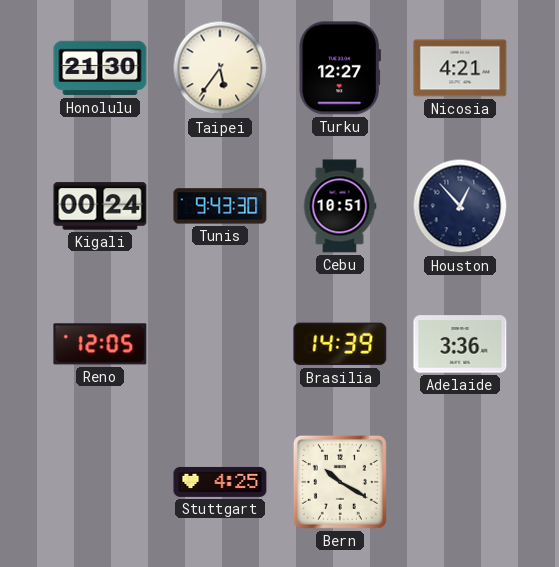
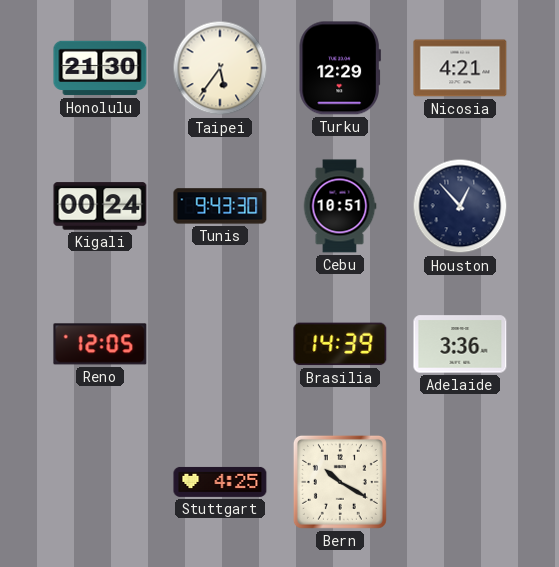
Turku: 12:27 -> 12:29
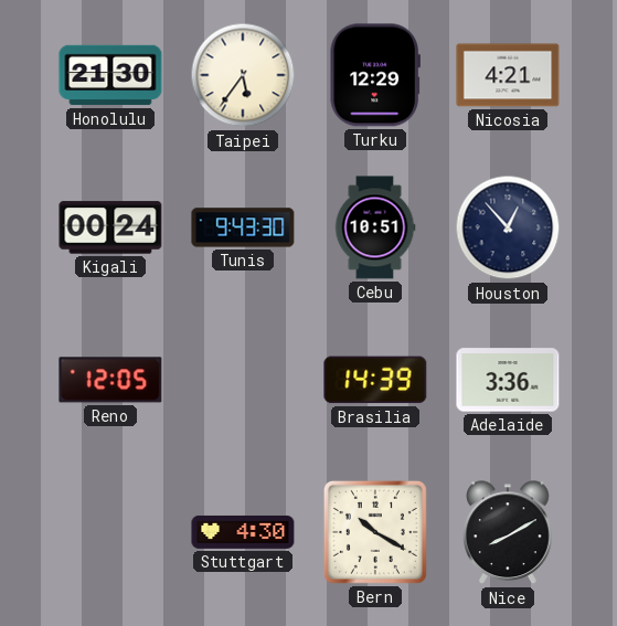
Stuttgart: 4:25 -> 4:30
Nice: none -> 8:10
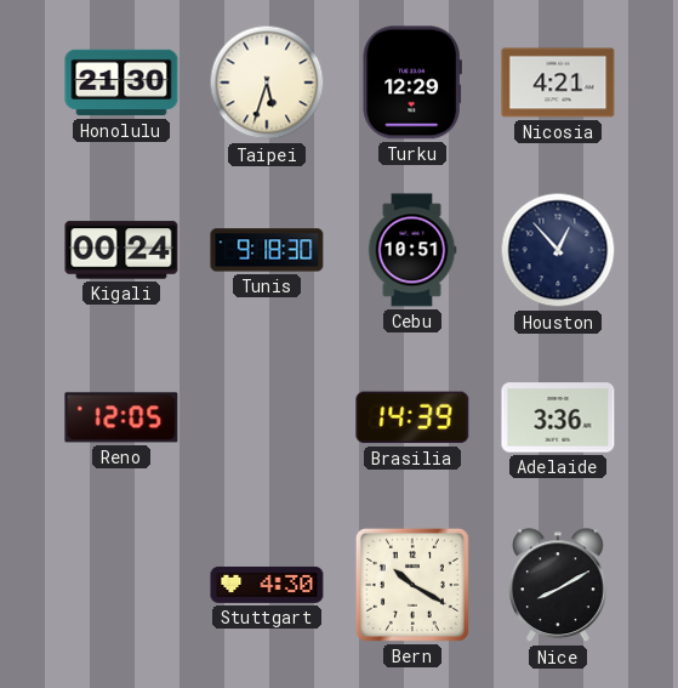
Taipei: 5:36 -> 5:33
Tunis: 9:43 -> 9:18
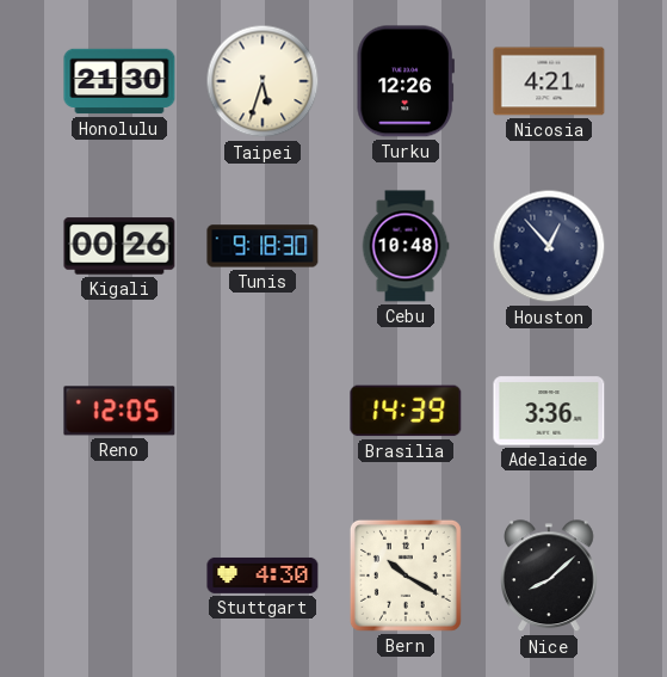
Turku: 12:29 -> 12:26
Kigali: 00:24 -> 00:26
Cebu: 10:51 -> 10:48
Nice: 8:10 -> 8:08
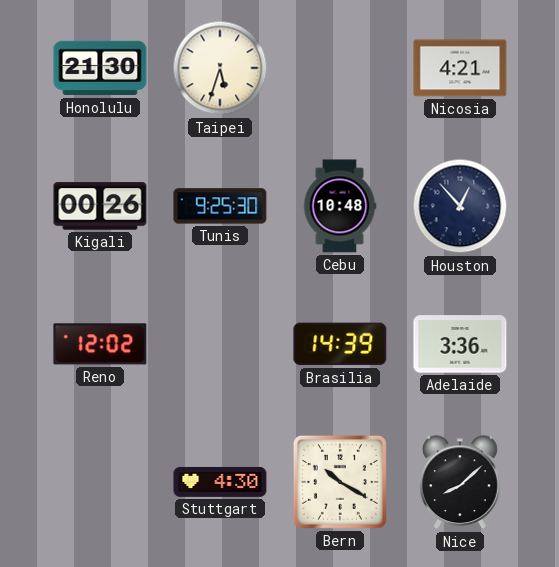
Turku: 12:26 -> none
Tunis: 9:18 -> 9:25
Reno: 12:05 -> 12:02
